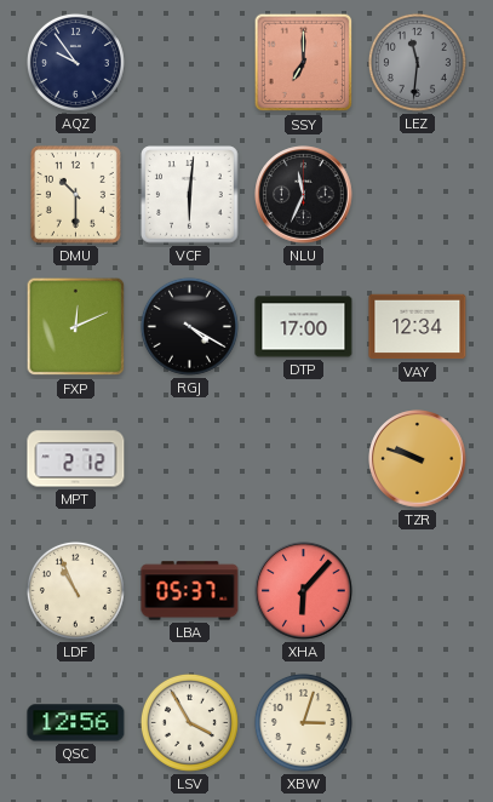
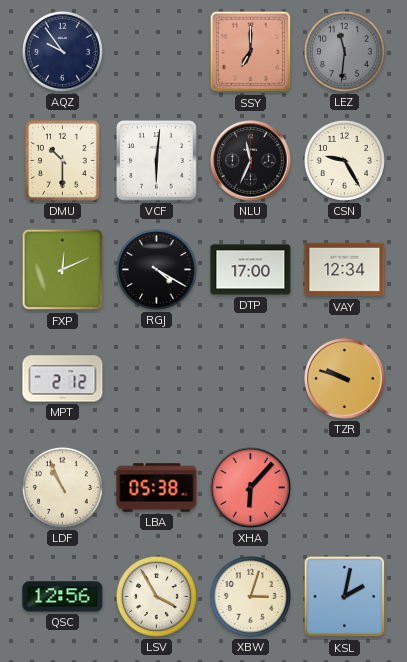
CSN: none -> 9:25
LBA: 05:37 -> 05:38
KSL: none -> 2:02
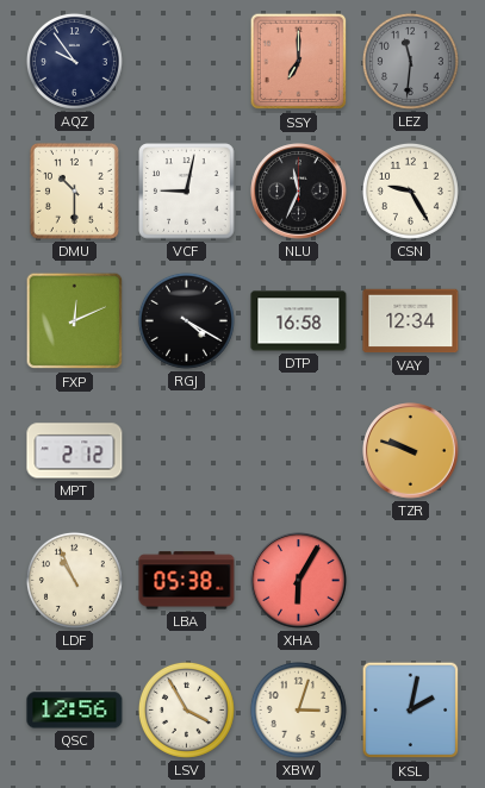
VCF: 6:01 -> 9:02
DTP: 17:00 -> 16:58
XHA: 6:07 -> 6:05
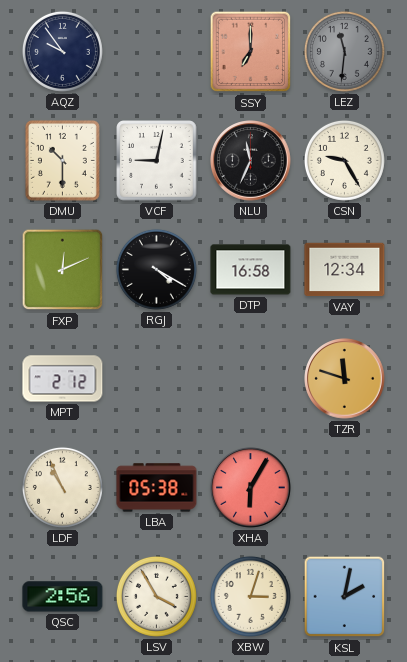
TZR: 9:48 -> 11:48
QSC: 12:56 -> 2:56
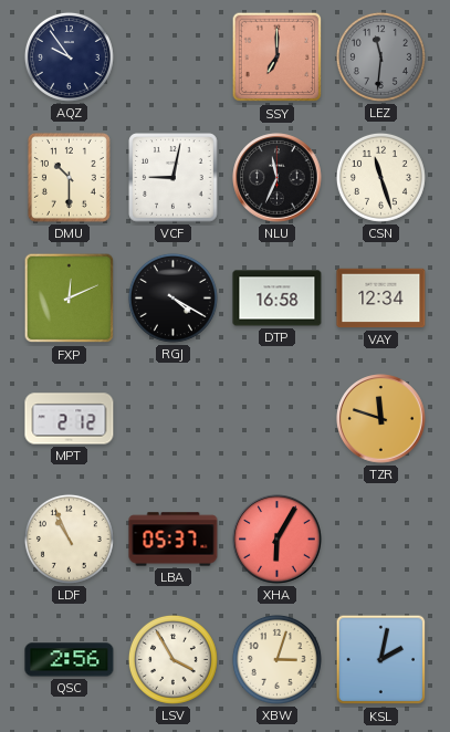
CSN: 9:25 -> 11:27
LBA: 05:38 -> 05:37
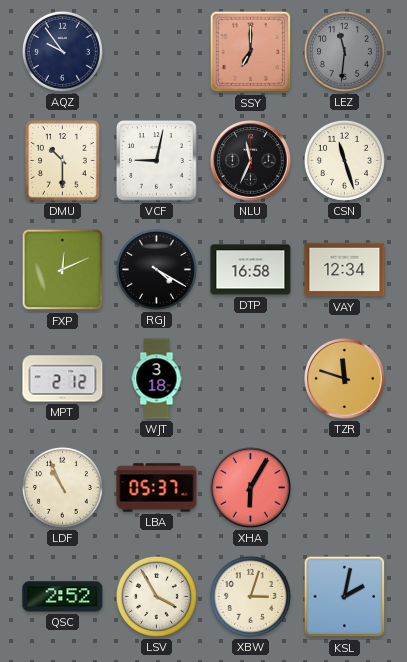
WJT: none -> 3:18
QSC: 2:56 -> 2:52
